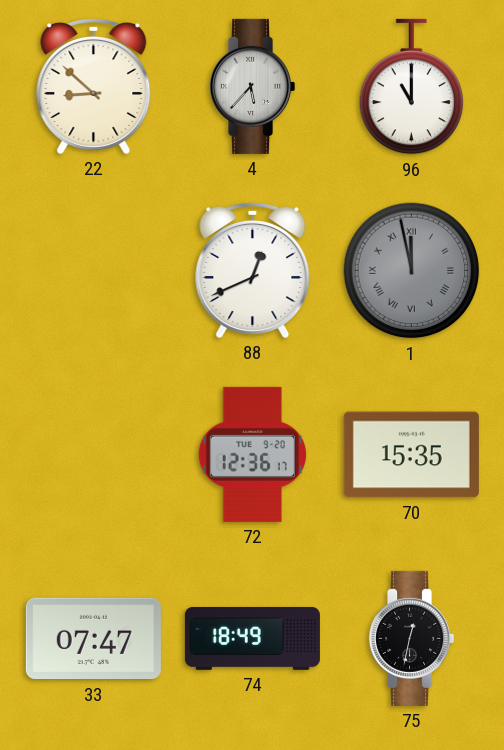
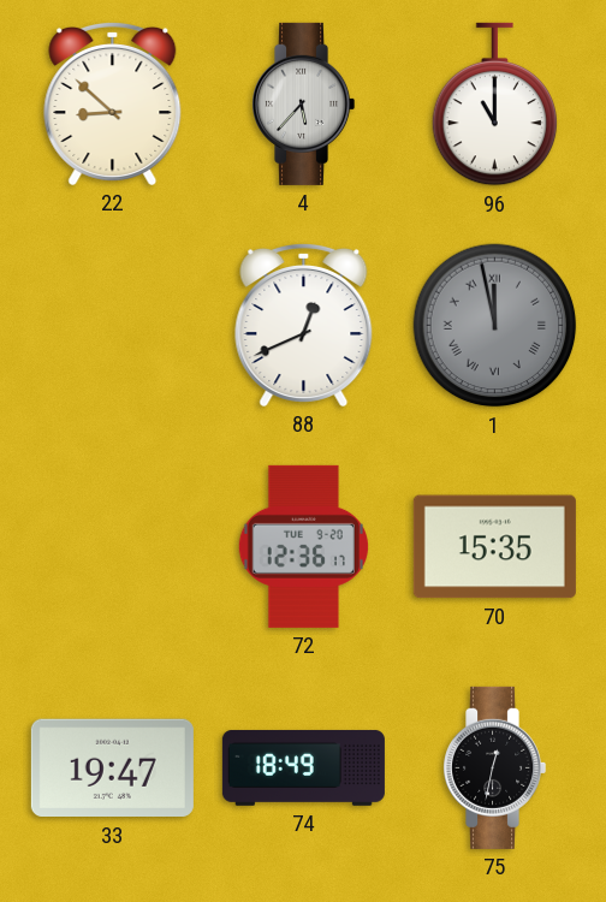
33: 07:47 -> 19:47
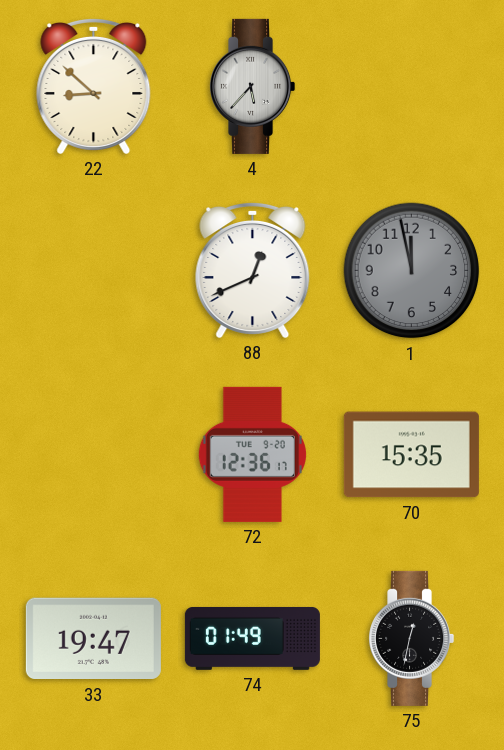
96: 11:00 -> none
1 numerals: Roman -> Arabic
74: 18:49 -> 01:49
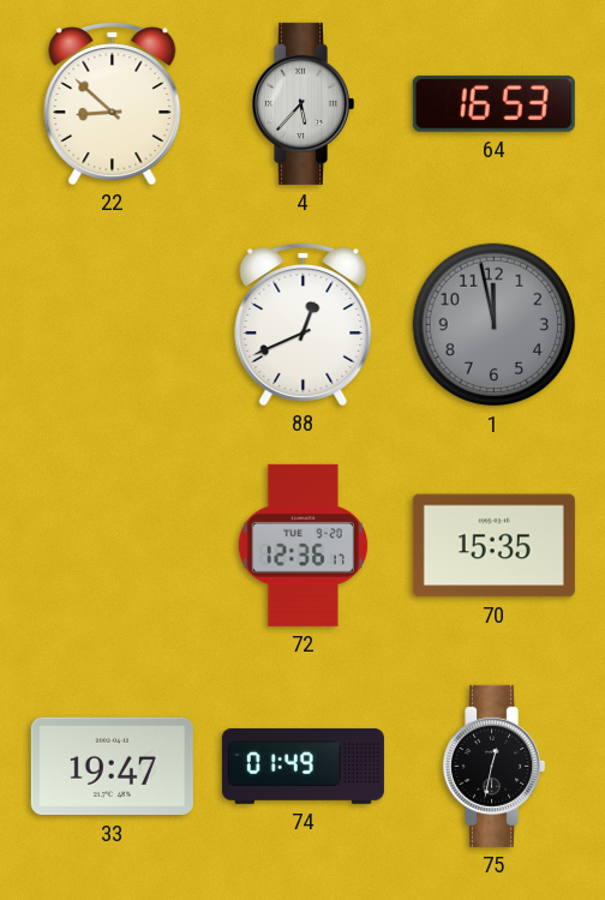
64: none -> 16:53
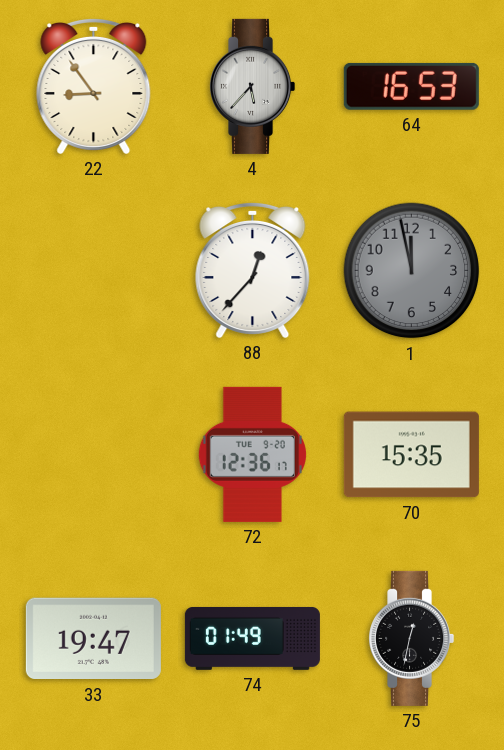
22: 8:52 -> 8:54
88: 12:41 -> 12:37
